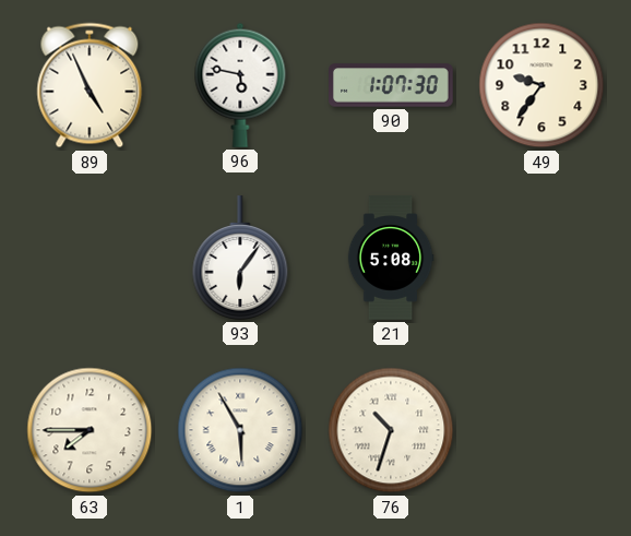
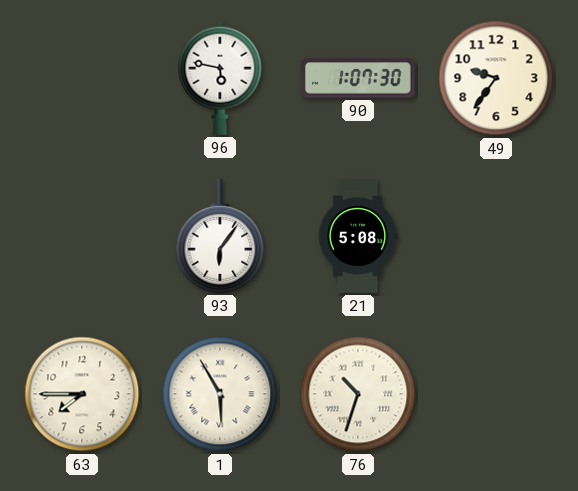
89: 4:56 -> none
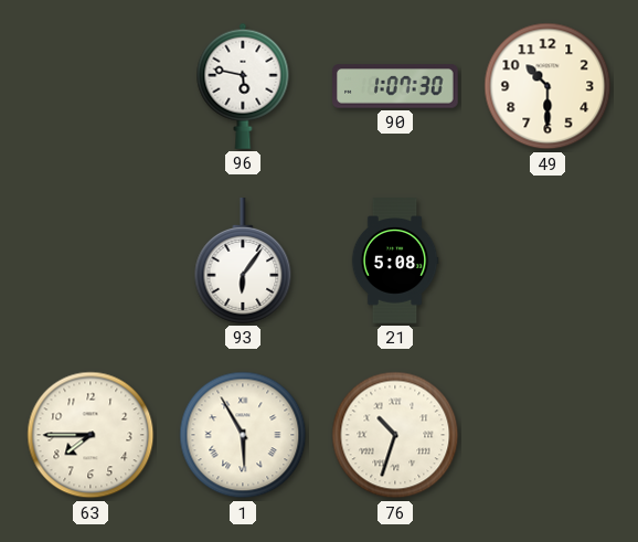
49: 9:36 -> 10:30
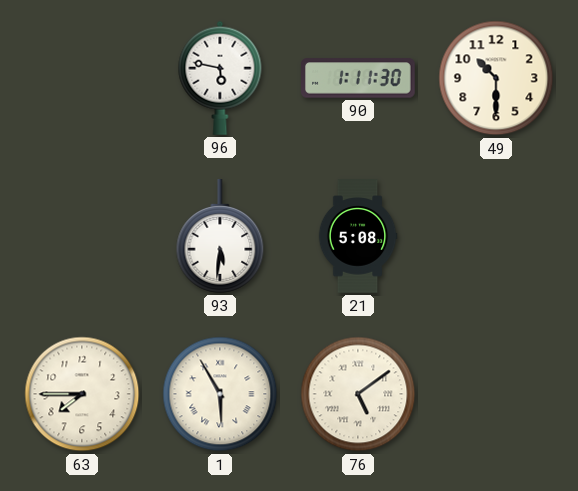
90: 1:07 -> 1:11
93: 6:06 -> 5:31
76: 10:33 -> 5:09
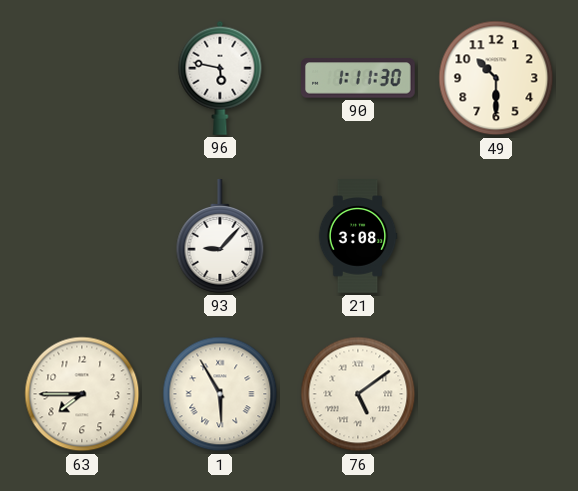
93: 5:31 -> 9:07
21: 5:08 -> 3:08
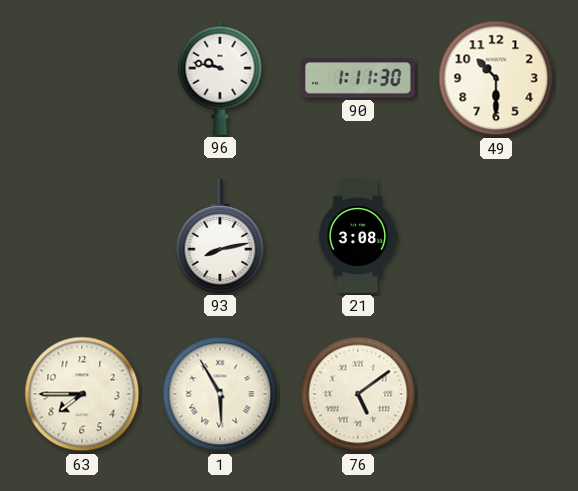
96: 5:47 -> 9:47
93: 9:07 -> 8:13
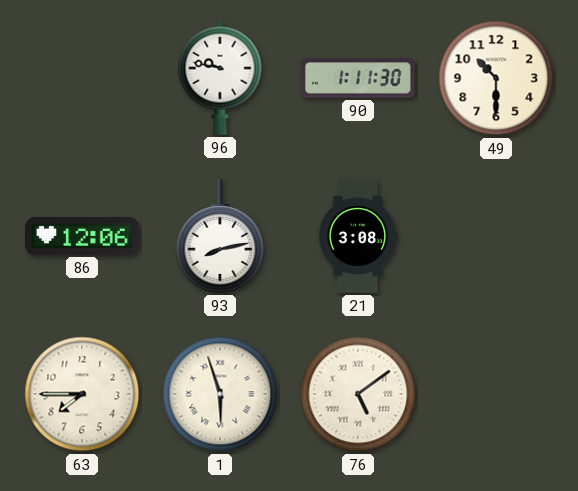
86: none -> 12:06
1: 5:55 -> 5:57
